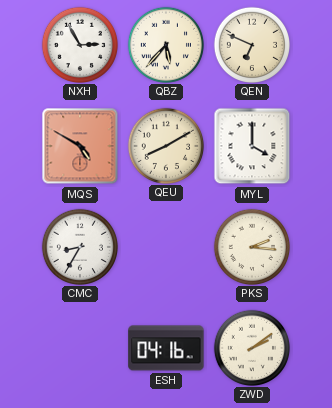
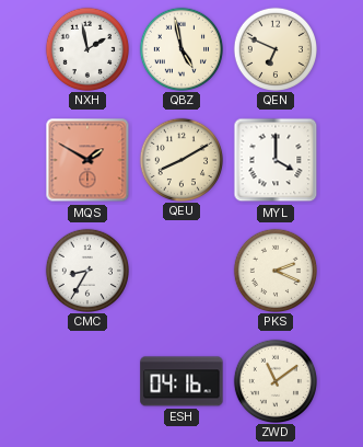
NXH: 2:55 -> 1:58
QBZ: 5:37 -> 4:58
MQS: 4:50 -> 1:50
PKS: 2:16 -> 2:19
ZWD: 2:09 -> 11:09
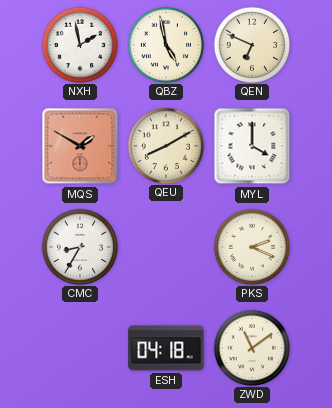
ESH: 04:16 -> 04:18
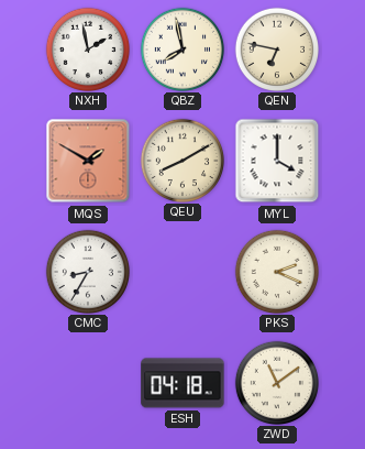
QBZ: 4:58 -> 7:58
QEN: 6:49 -> 6:47
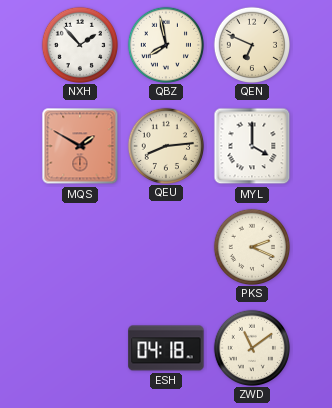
NXH: 1:58 -> 1:53
QEN: 6:47 -> 6:49
QEU: 8:10 -> 8:14
CMC: 8:35 -> none
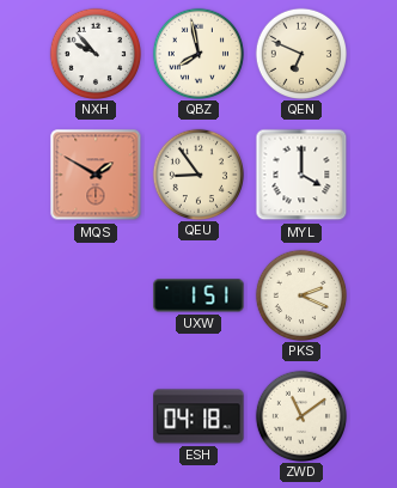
NXH: 1:53 -> 9:53
QEU: 8:14 -> 8:54
UXW: none -> 1:51
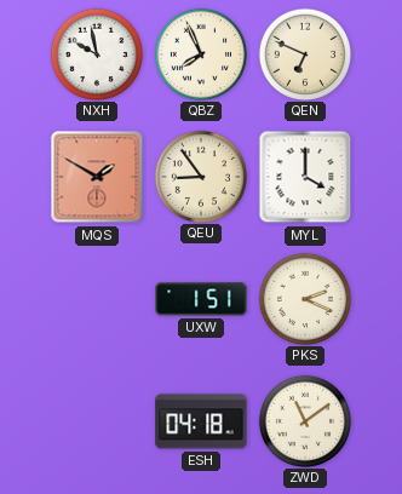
NXH: 9:53 -> 9:58
QBZ: 7:58 -> 7:56
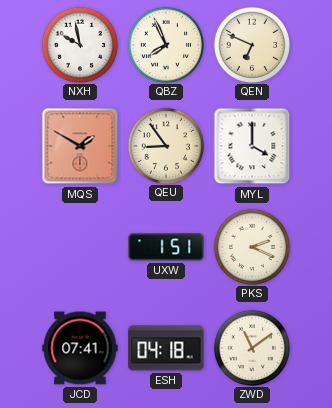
JCD: none -> 07:41
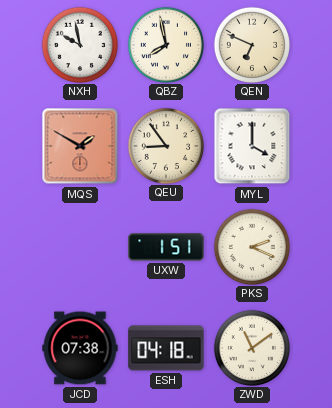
QBZ: 7:56 -> 7:58
JCD: 07:41 -> 07:38
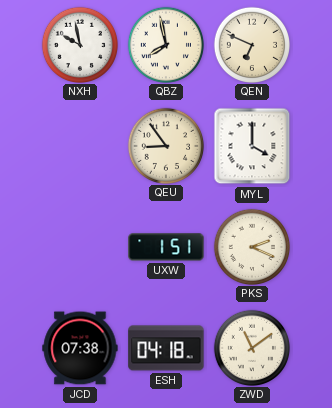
MQS: 1:50 -> none
